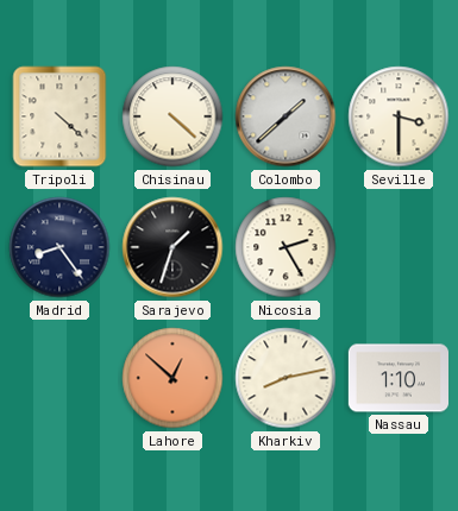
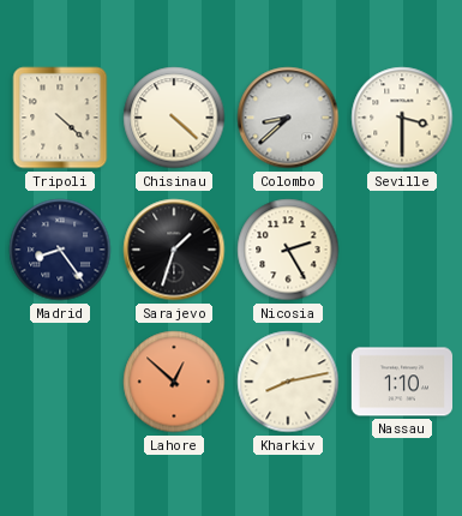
Colombo: 1:38 -> 8:38
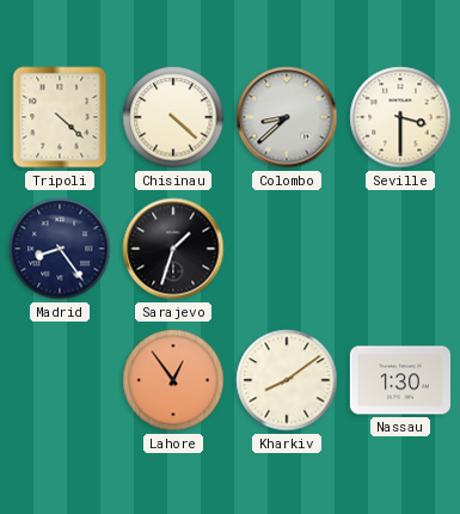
Nicosia: 2:25 -> none
Lahore: 12:52 -> 12:54
Kharkiv: 8:13 -> 8:09
Nassau: 1:10 -> 1:30
